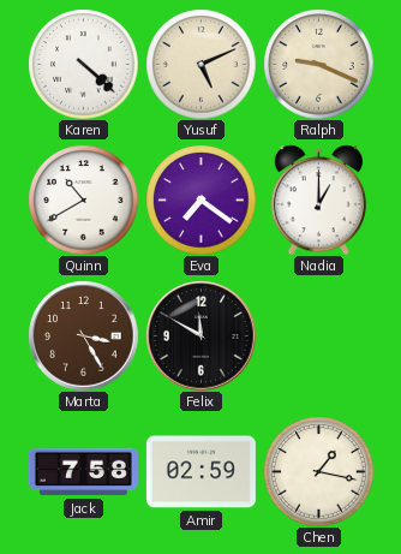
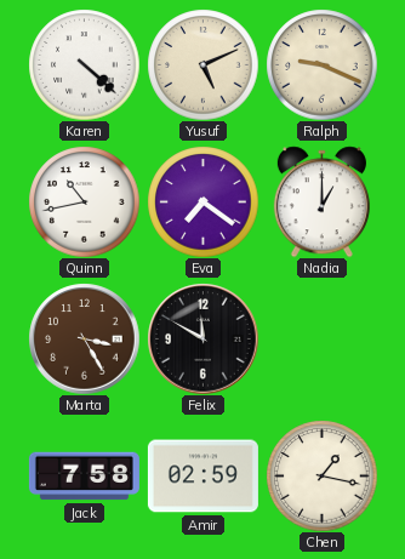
Quinn: 10:40 -> 10:43
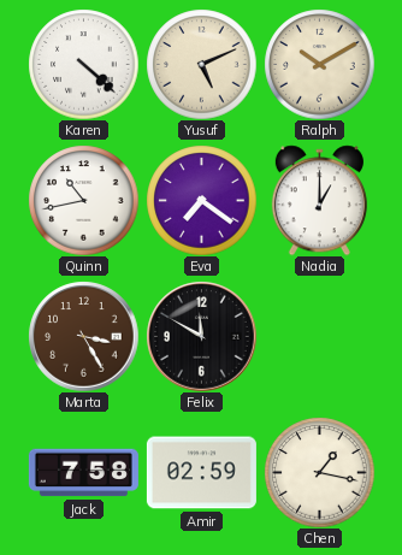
Ralph: 9:19 -> 10:10
